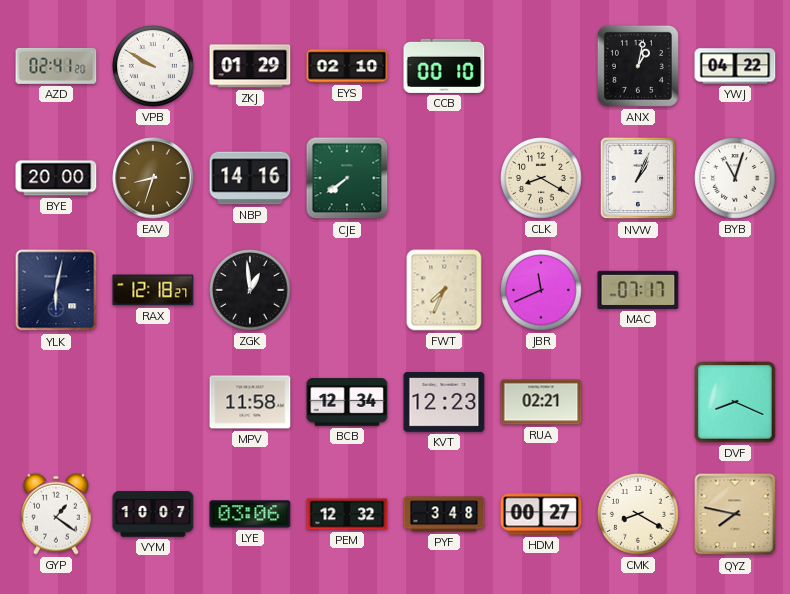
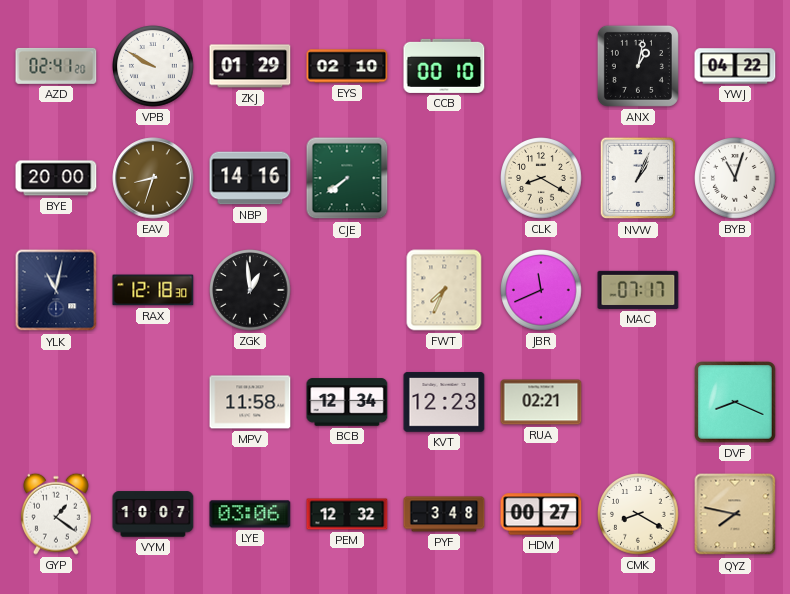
YLK: 6:02 -> 11:02
RAX: 12:18:27 -> 12:18:30
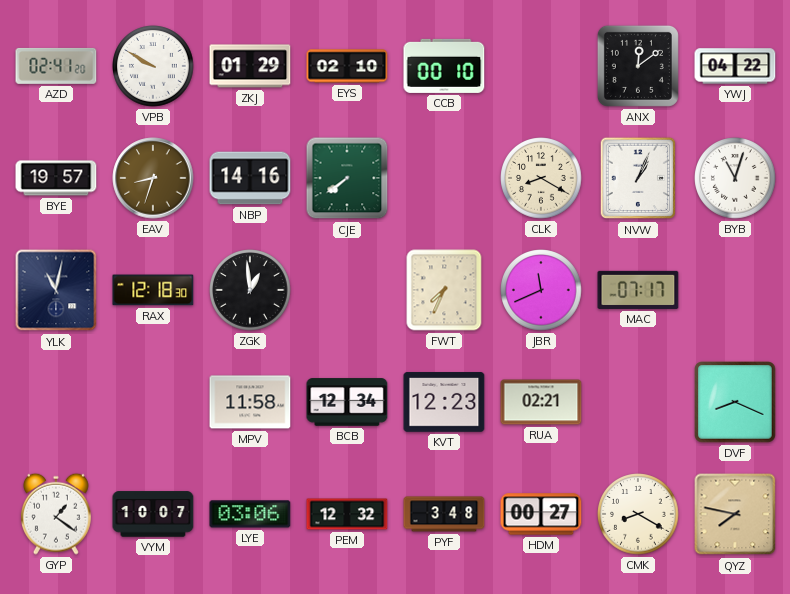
ANX: 1:02 -> 12:09
BYE: 20:00 -> 19:57
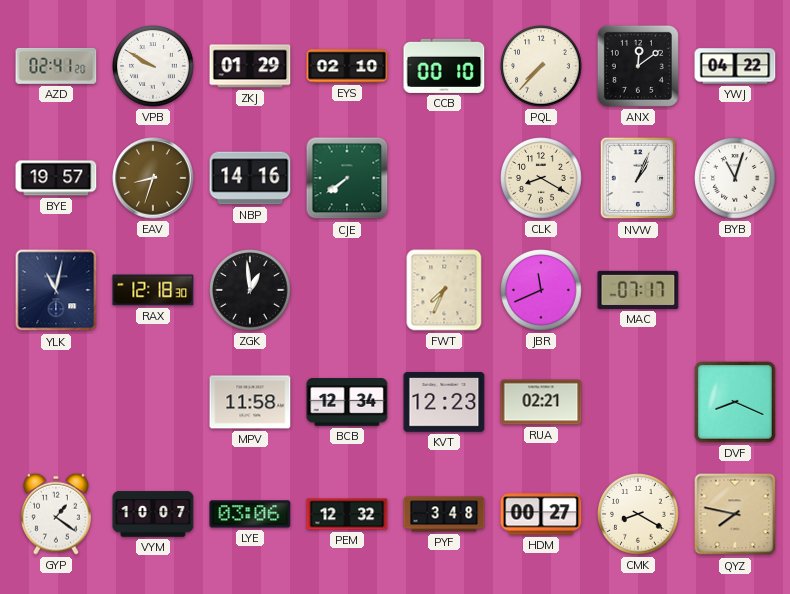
PQL: none -> 7:37
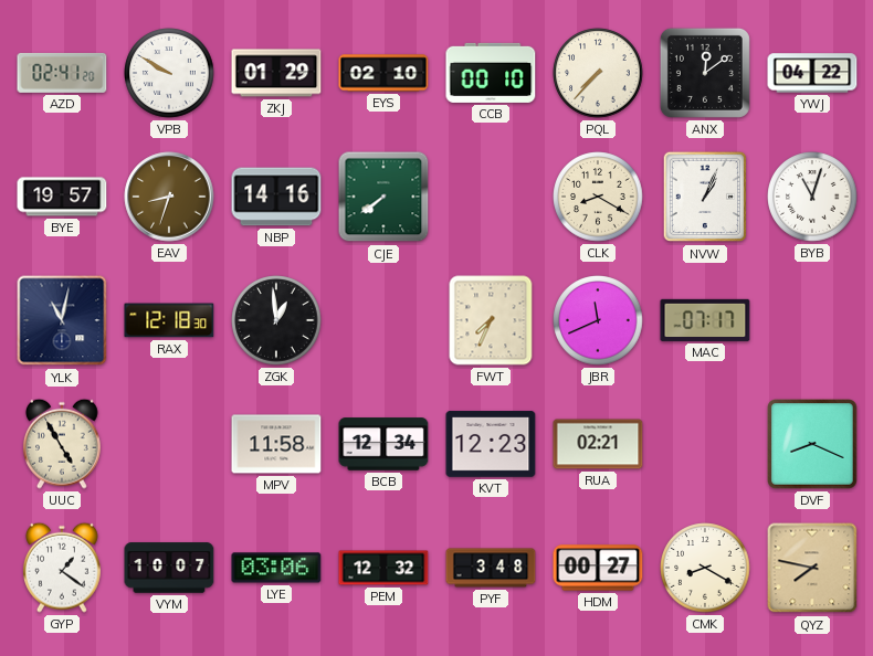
UUC: none -> 4:55
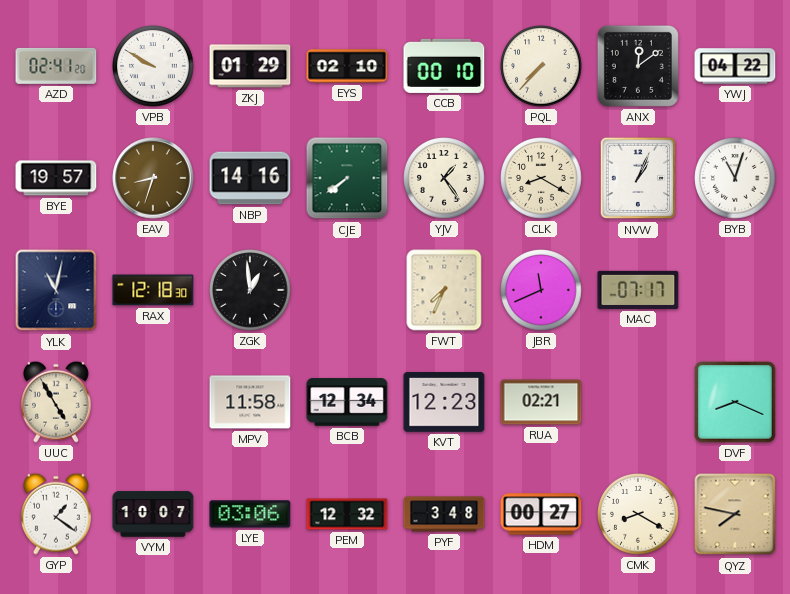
YJV: none -> 1:24
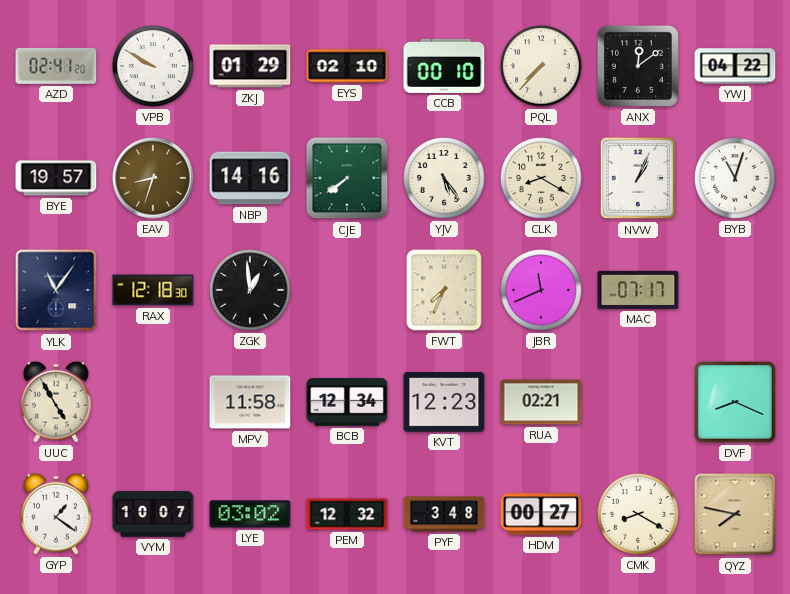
YJV: 1:24 -> 5:24
YLK: 11:02 -> 11:06
LYE: 03:06 -> 03:02
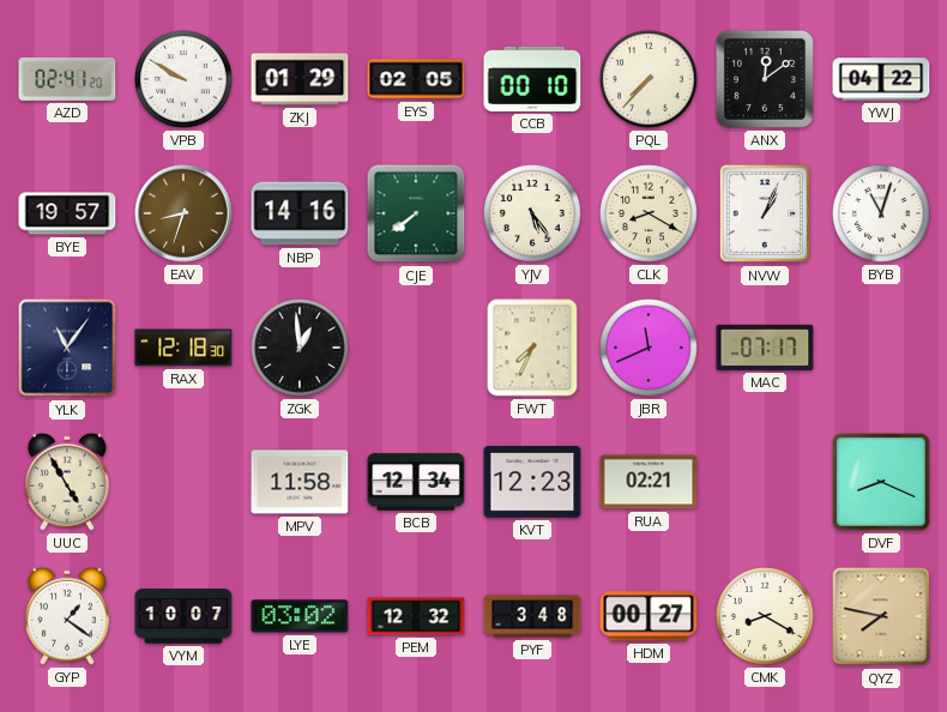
EYS: 02:10 -> 02:05
